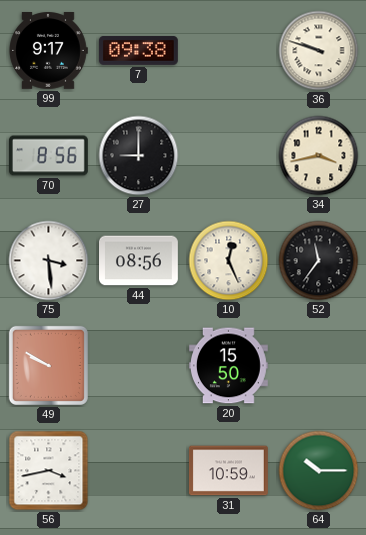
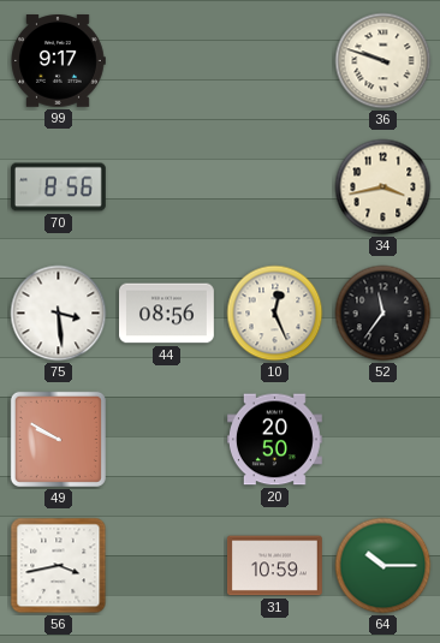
7: 09:38 -> none
27: 9:00 -> none
20: 15:50 -> 20:50
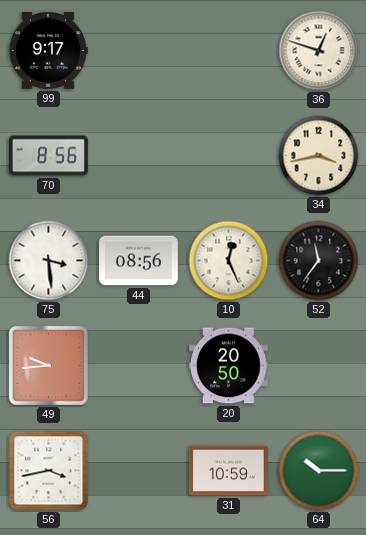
36: 9:48 -> 12:48
49: 9:50 -> 9:44
